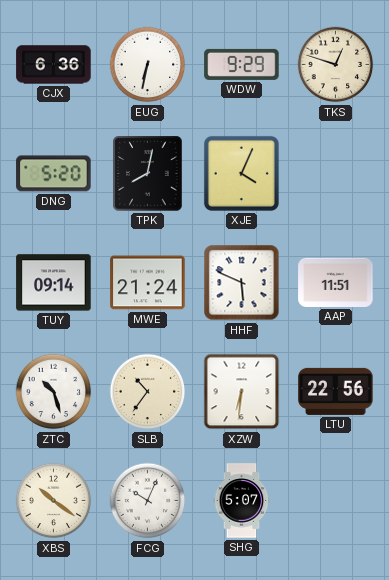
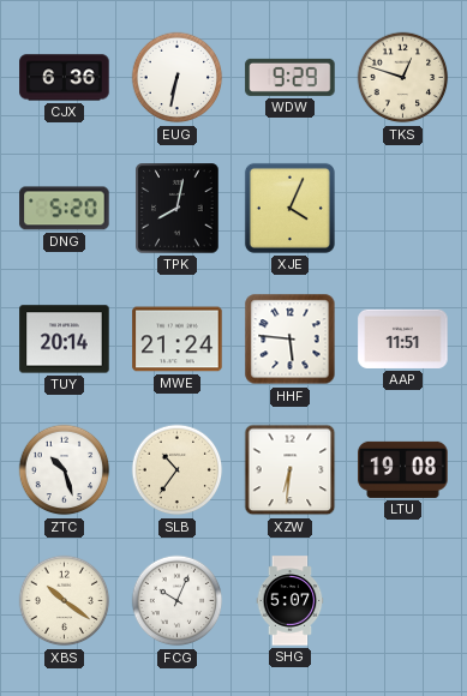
TUY: 09:14 -> 20:14
HHF: 5:49 -> 5:46
LTU: 22:56 -> 19:08
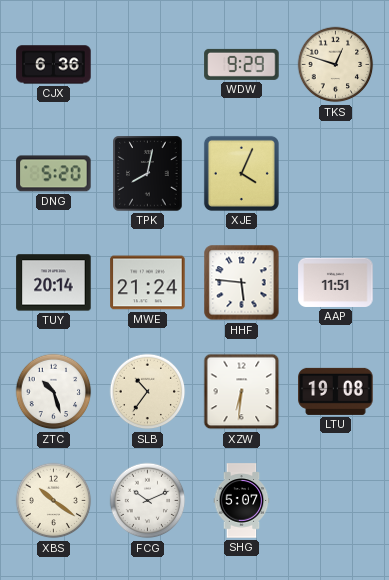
EUG: 6:32 -> none
FCG: 10:04 -> 10:11
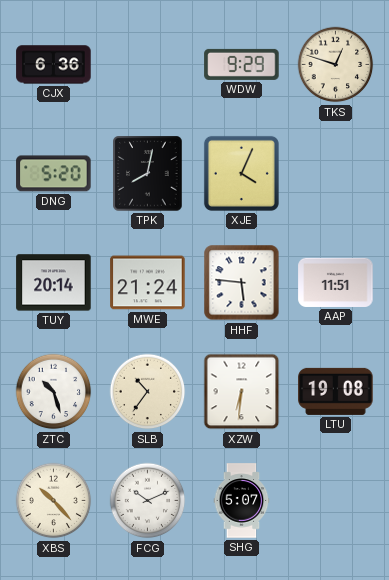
XBS: 10:21 -> 10:23
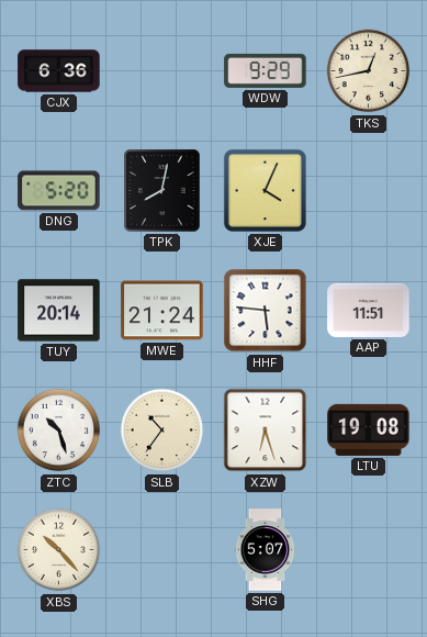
TKS: 12:48 -> 12:43
XZW: 6:31 -> 6:27
FCG: 10:11 -> none
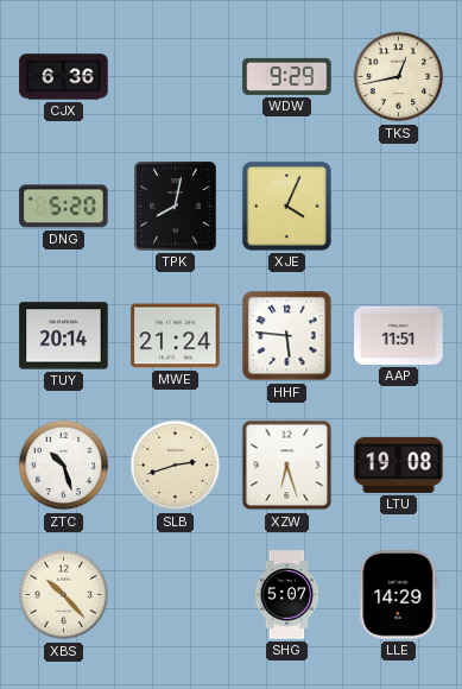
SLB: 10:36 -> 2:42
LLE: none -> 14:29
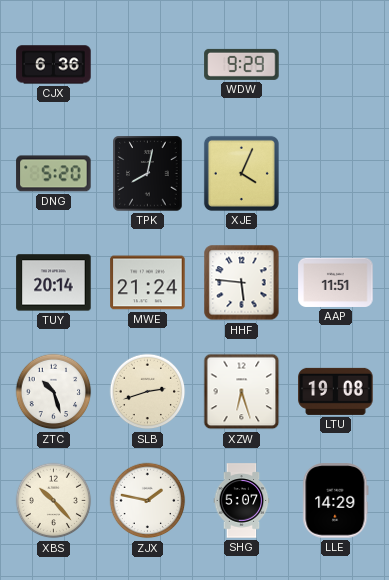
TKS: 12:43 -> none
ZJX: none -> 1:47
